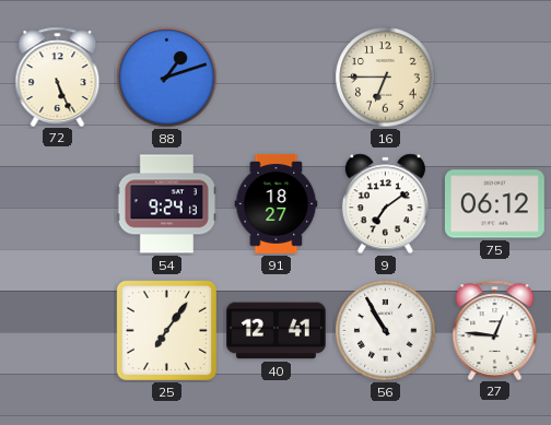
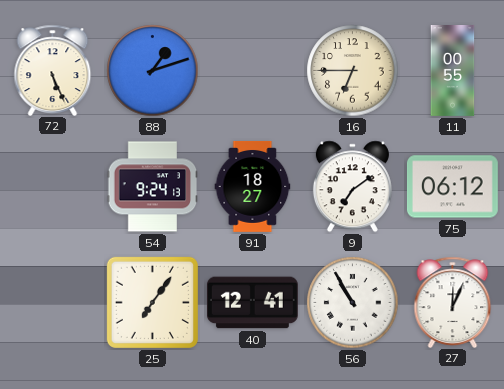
11: none -> 00:55
27: 12:46 -> 12:04
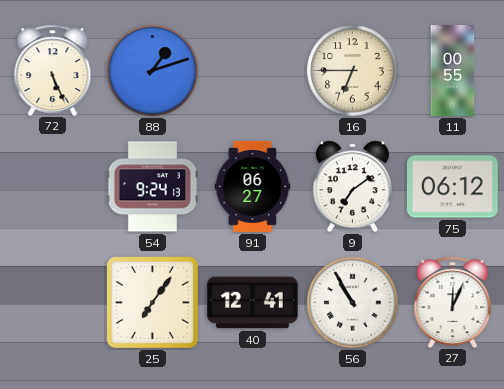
91: 18:27 -> 06:27
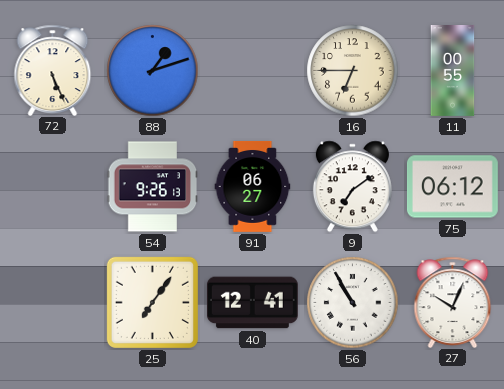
54: 9:24 -> 9:26
27: 12:04 -> 10:04
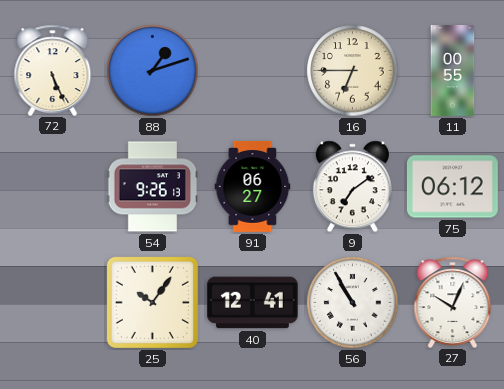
25: 7:06 -> 10:06
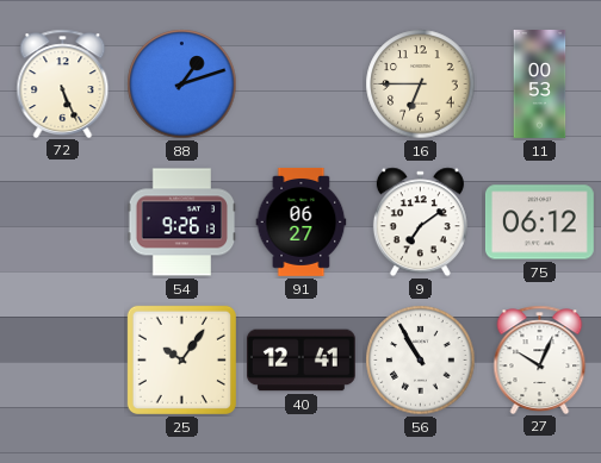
11: 00:55 -> 00:53
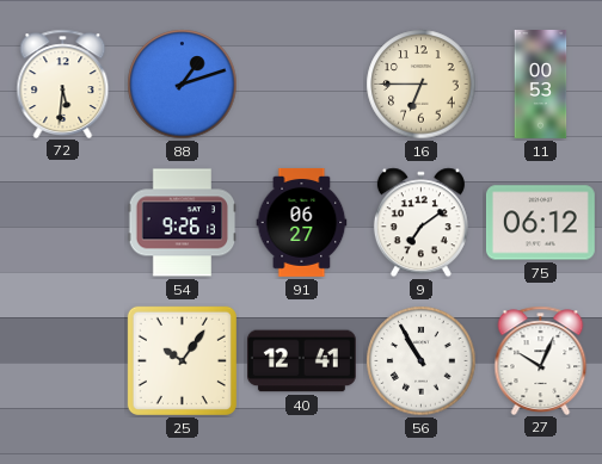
72: 5:26 -> 5:31
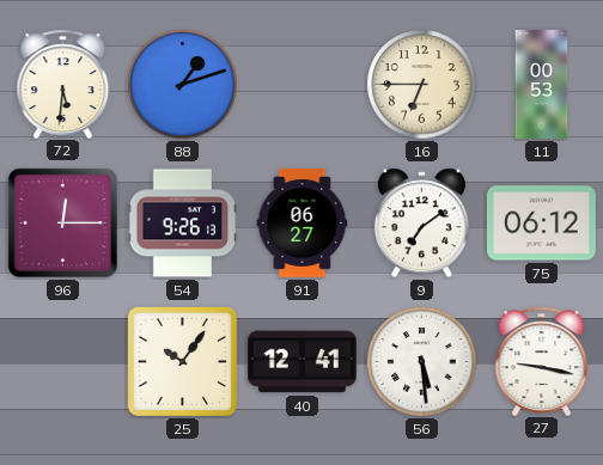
96: none -> 12:15
56: 10:55 -> 5:29
27: 10:04 -> 9:17
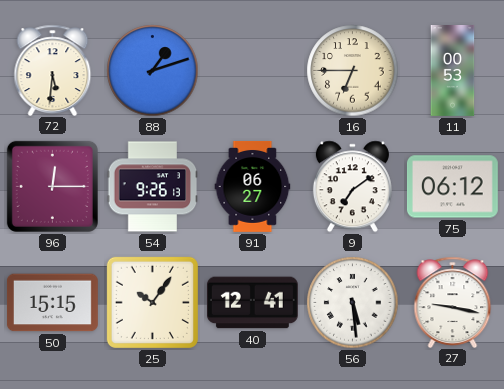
50: none -> 15:15
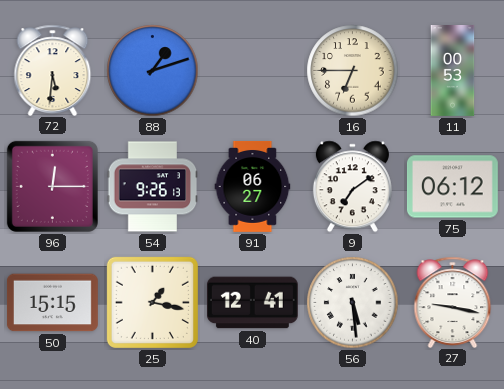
25: 10:06 -> 1:17
